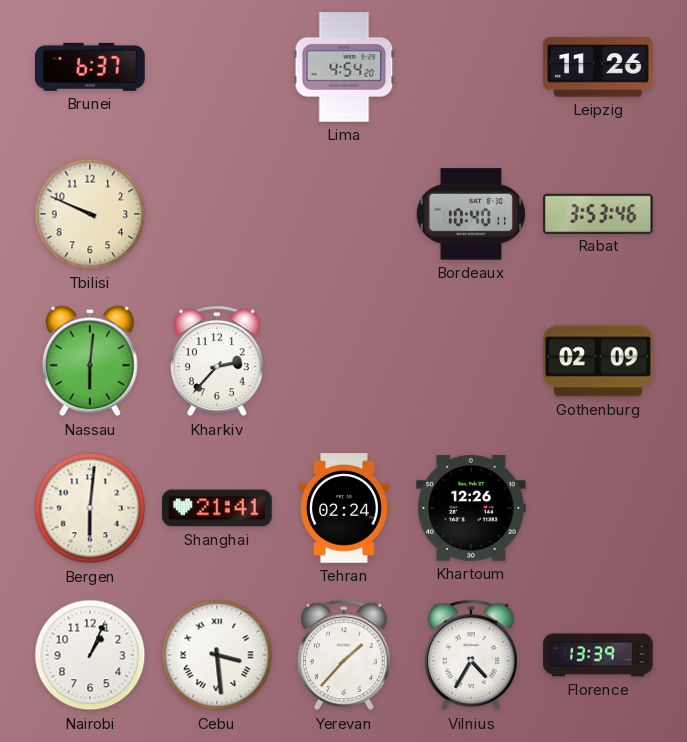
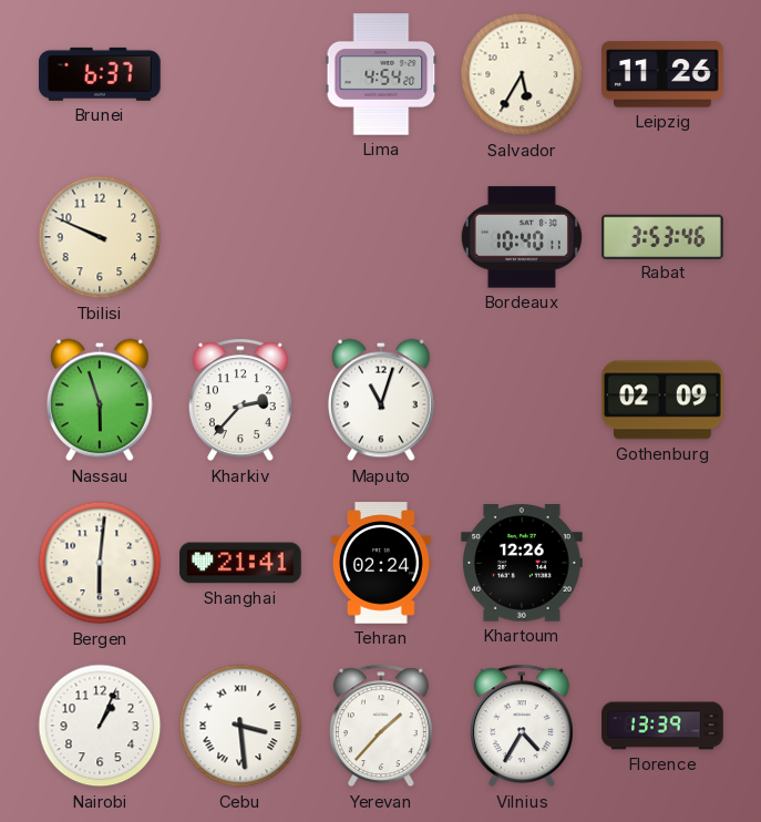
Salvador: none -> 5:35
Nassau: 6:01 -> 5:57
Maputo: none -> 11:03
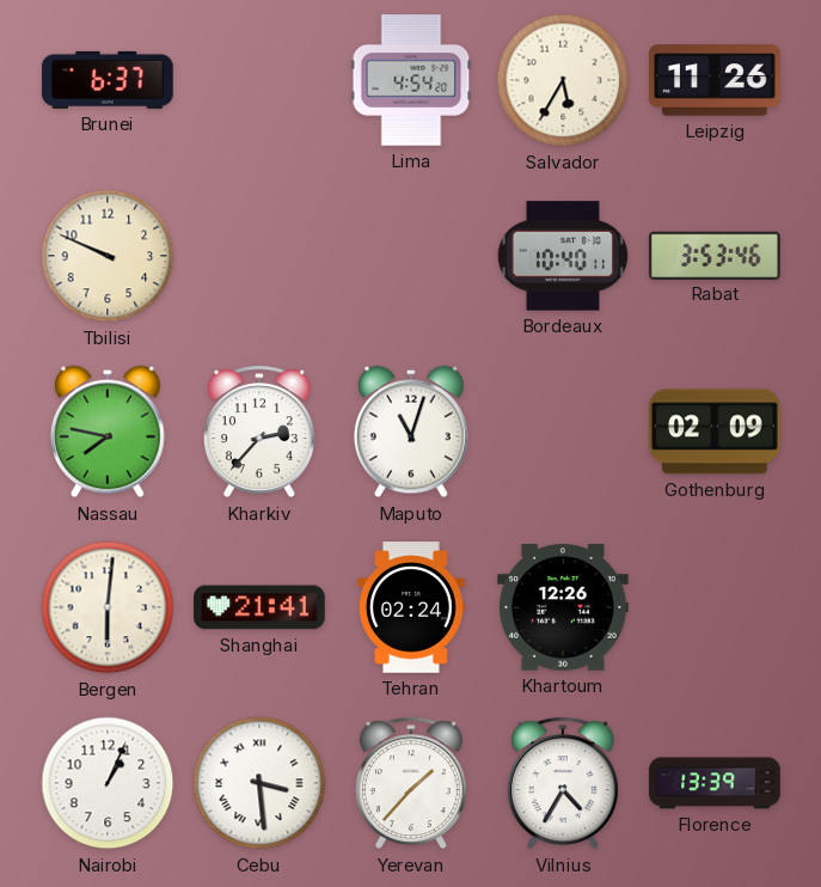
Nassau: 5:57 -> 7:47
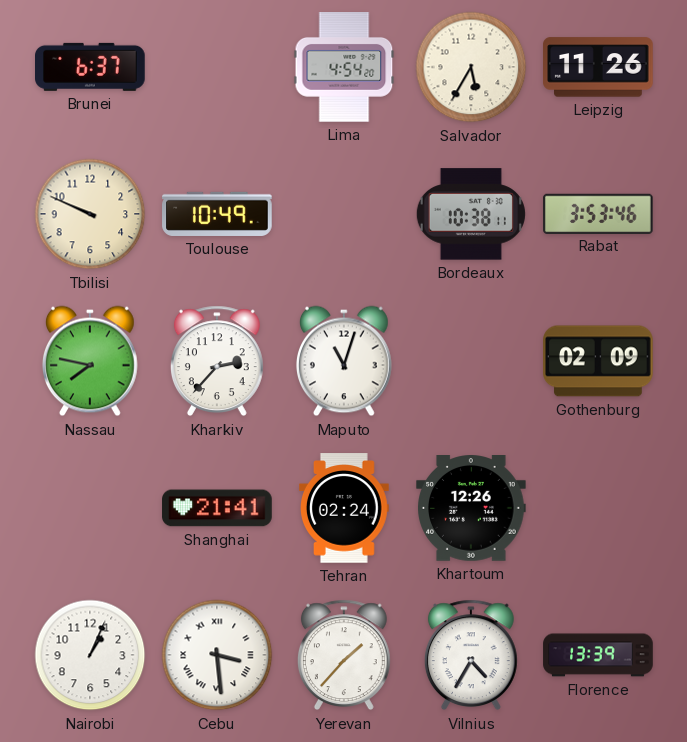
Toulouse: none -> 10:49
Bordeaux: 10:40 -> 10:38
Bergen: 6:01 -> none
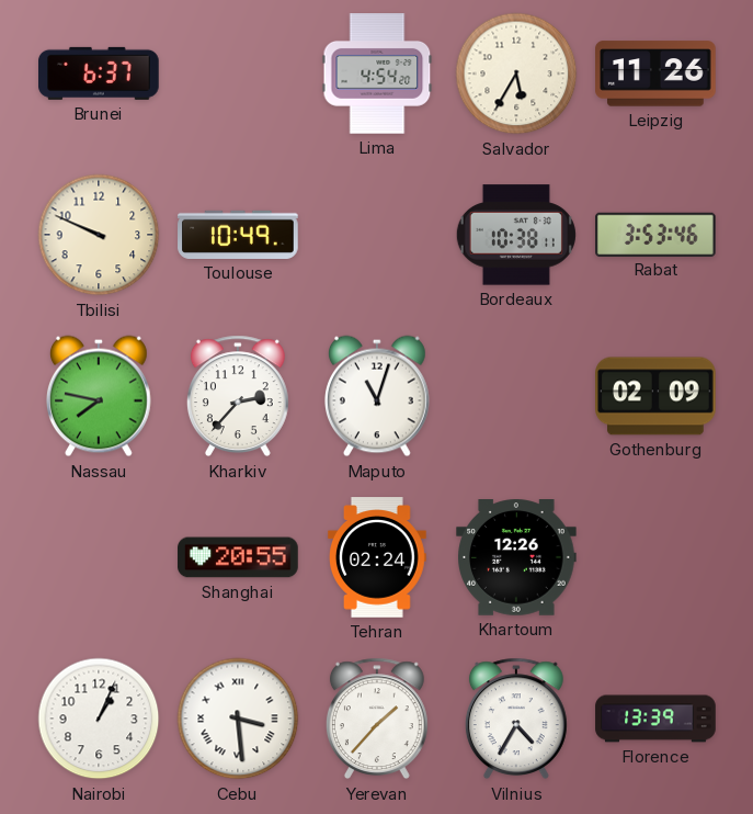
Shanghai: 21:41 -> 20:55
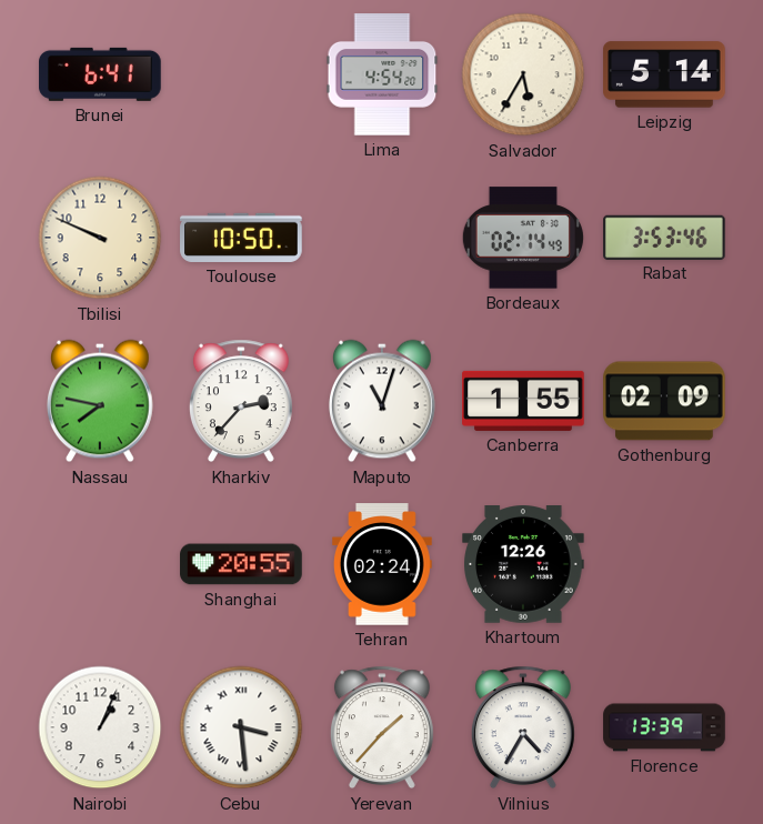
Brunei: 6:37 -> 6:41
Leipzig: 11:26 -> 5:14
Toulouse: 10:49 -> 10:50
Bordeaux: 10:38 -> 02:14
Canberra: none -> 1:55
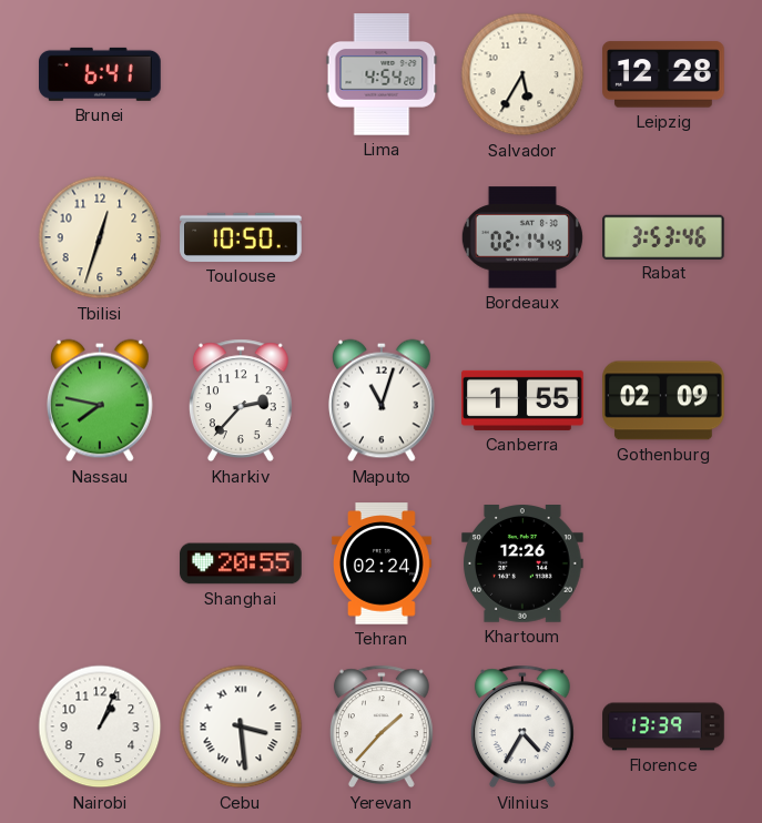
Leipzig: 5:14 -> 12:28
Tbilisi: 9:49 -> 12:33
